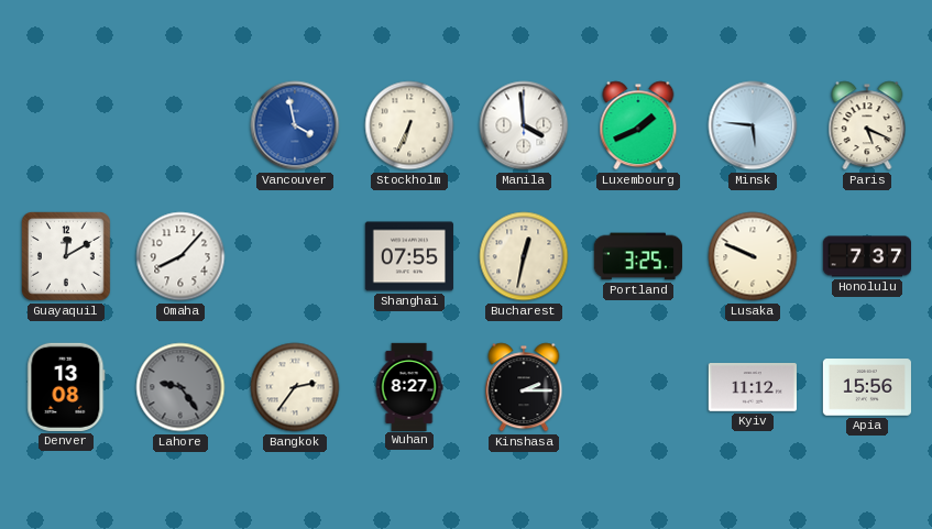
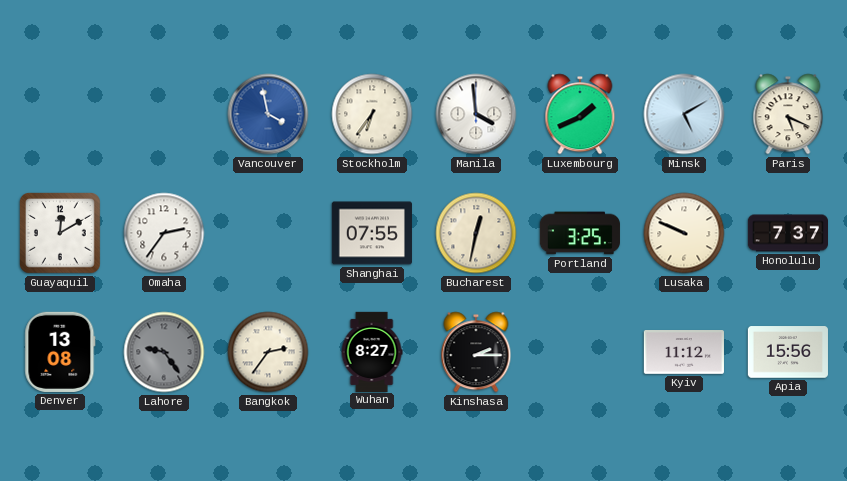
Stockholm: 6:34 -> 6:36
Minsk: 5:46 -> 5:10
Omaha: 8:07 -> 2:36
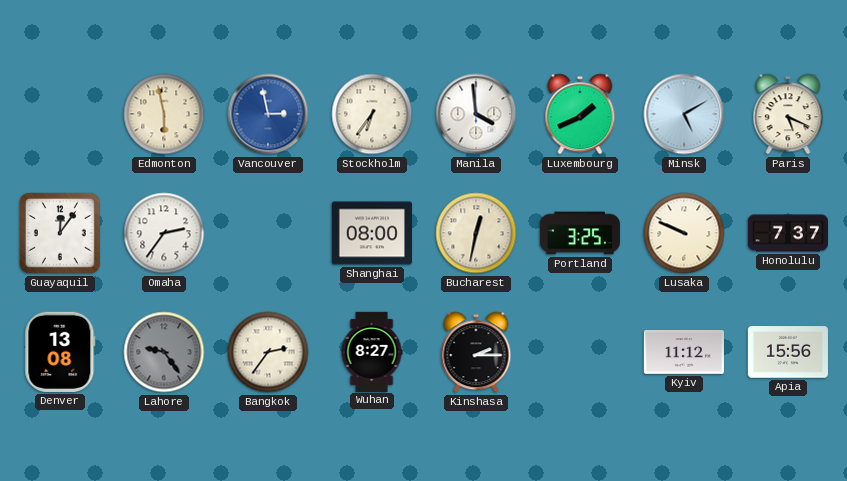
Edmonton: none -> 5:58
Vancouver: 3:58 -> 2:58
Guayaquil: 12:10 -> 12:06
Shanghai: 07:55 -> 08:00
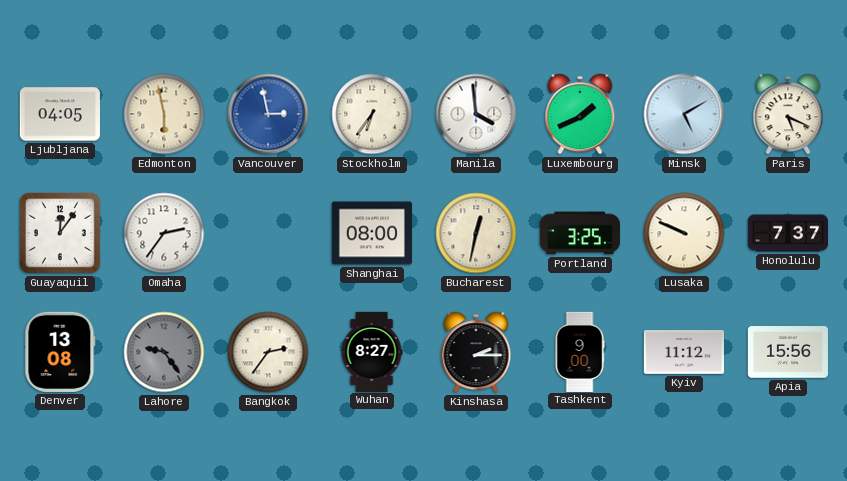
Ljubljana: none -> 04:05
Tashkent: none -> 9:00
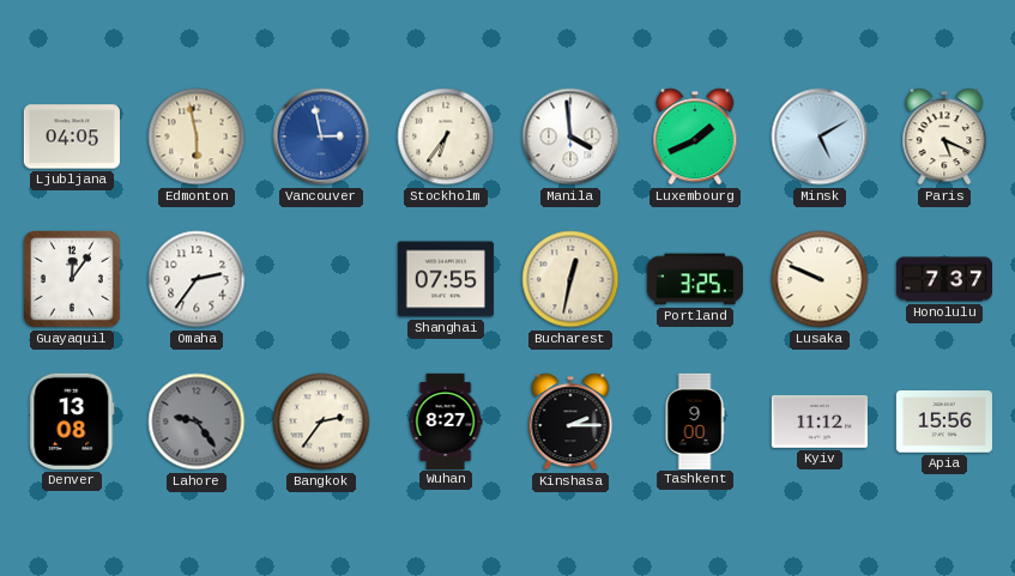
Shanghai: 08:00 -> 07:55
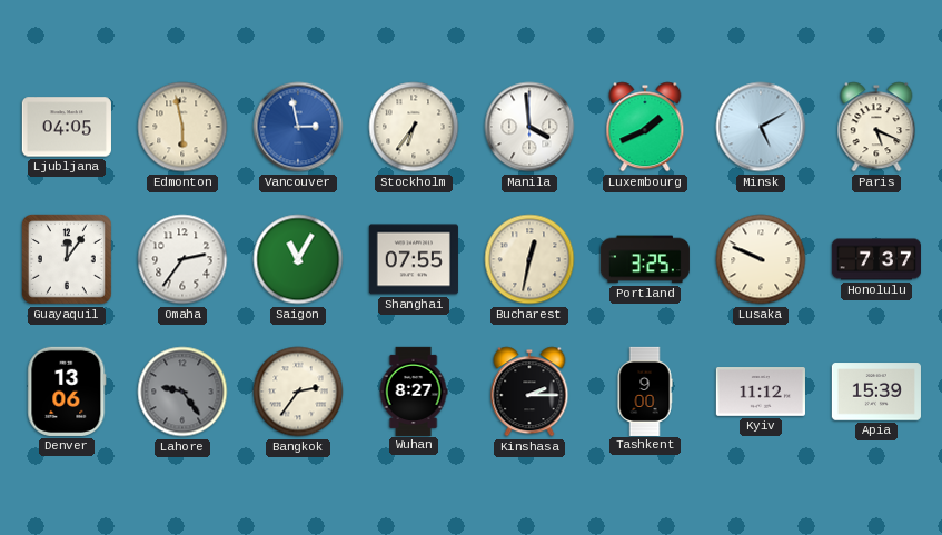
Saigon: none -> 11:05
Denver: 13:08 -> 13:06
Apia: 15:56 -> 15:39
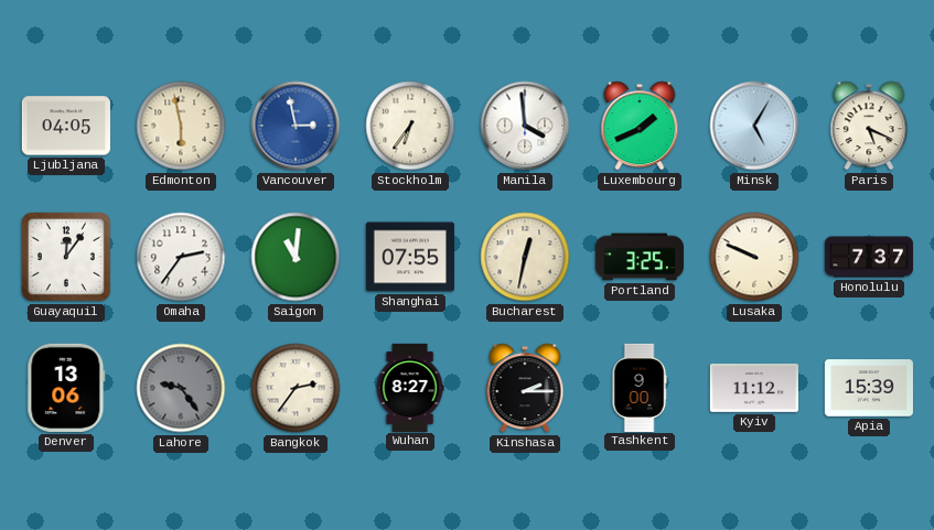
Minsk: 5:10 -> 5:05
Saigon: 11:05 -> 11:01
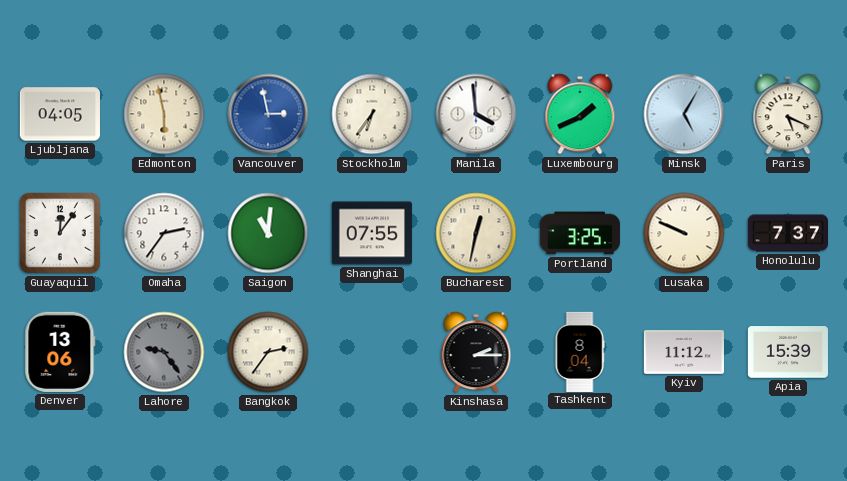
Wuhan: 8:27 -> none
Tashkent: 9:00 -> 8:04
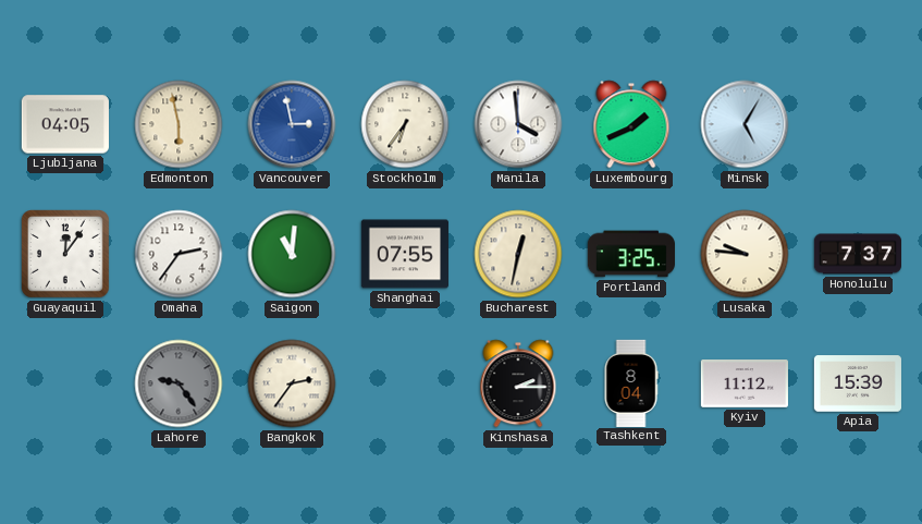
Paris: 5:19 -> none
Lusaka: 9:49 -> 9:46
Denver: 13:06 -> none
